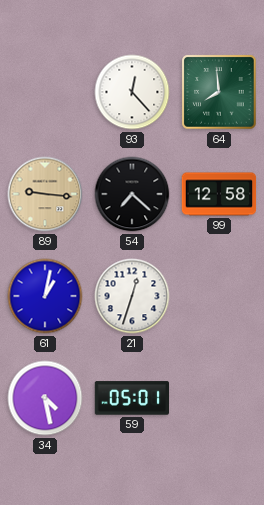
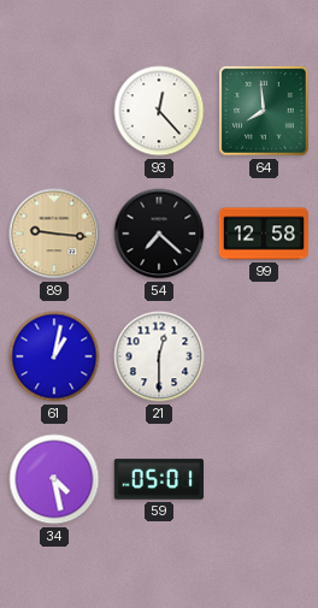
21: 12:33 -> 12:30
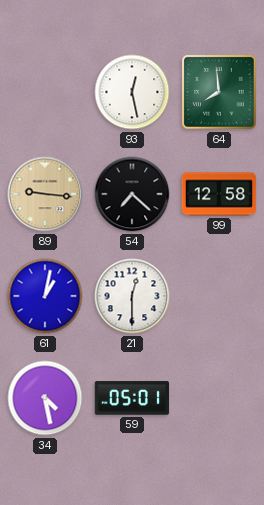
93: 12:23 -> 12:28
